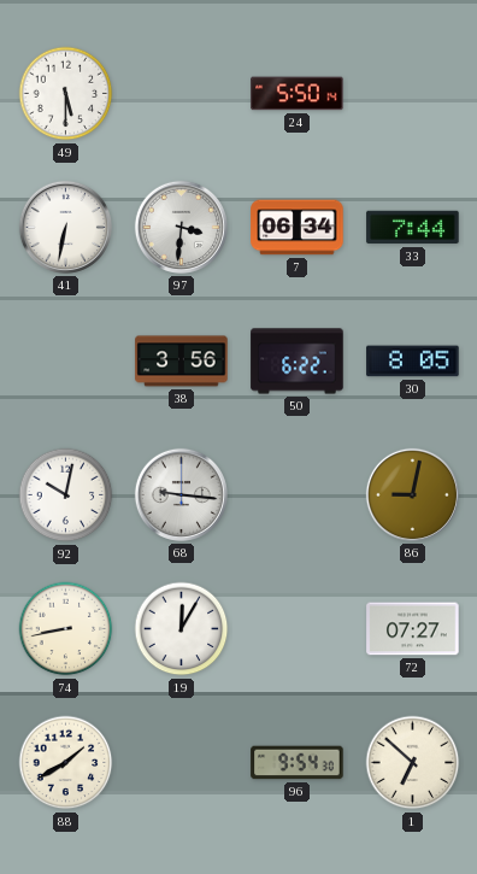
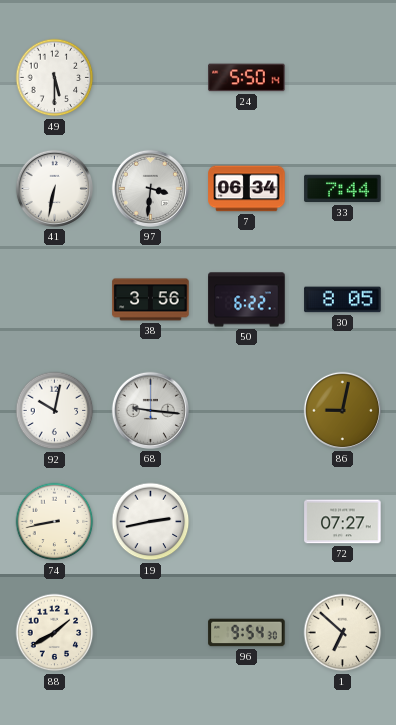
19: 12:05 -> 2:43
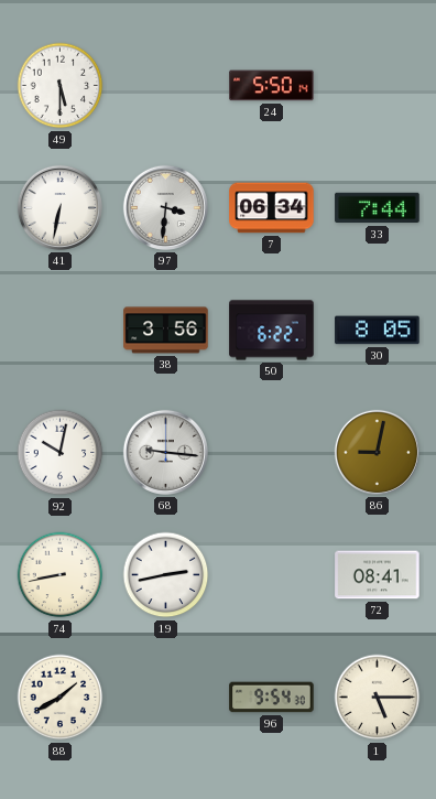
72: 07:27 -> 08:41
1: 6:52 -> 5:15
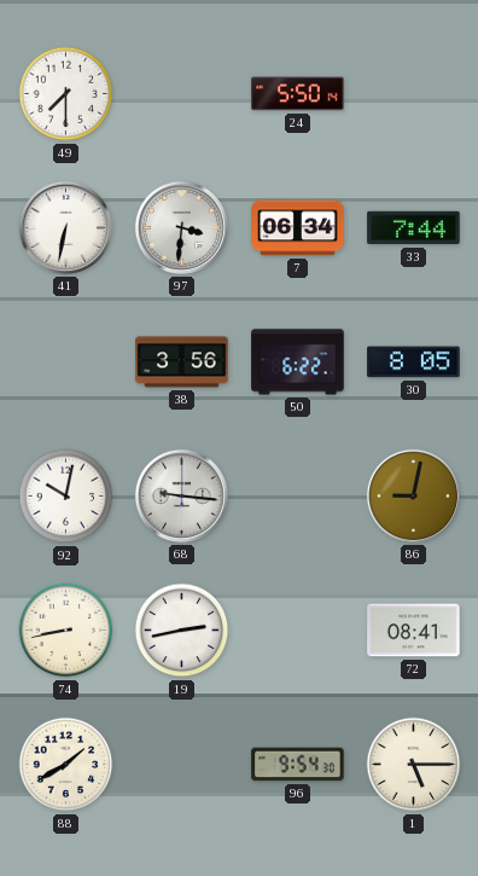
49: 5:30 -> 7:30
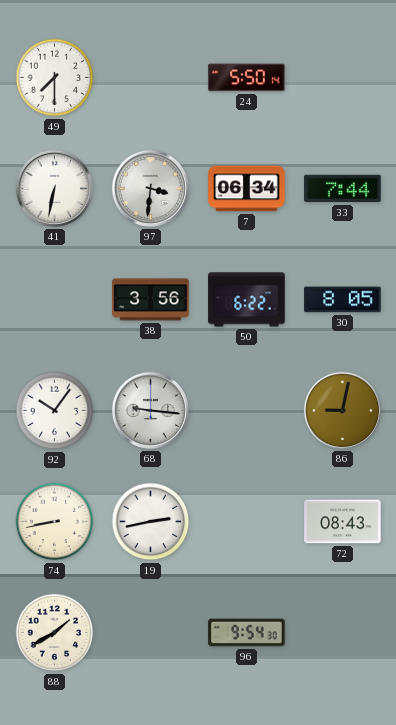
92: 10:02 -> 10:06
72: 08:41 -> 08:43
1: 5:15 -> none
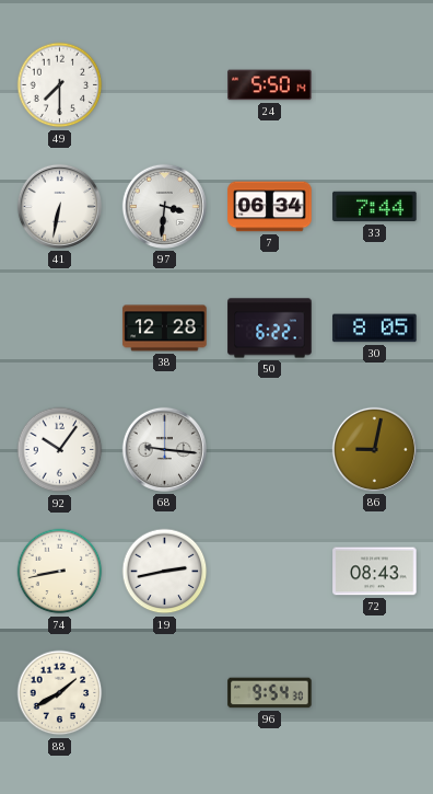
38: 3:56 -> 12:28
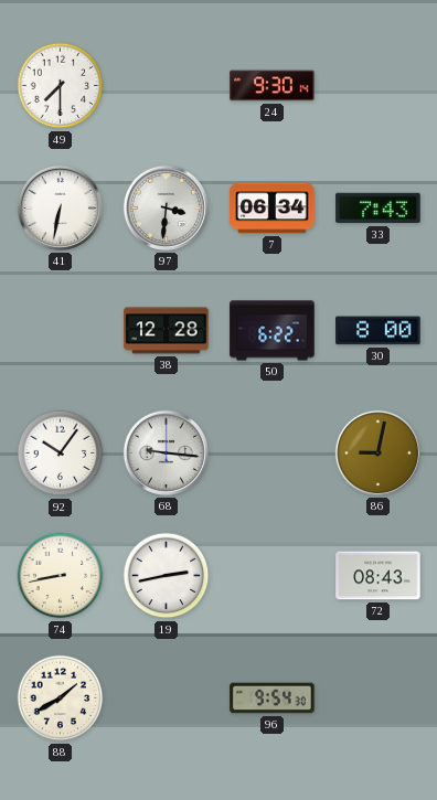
24: 5:50 -> 9:30
33: 7:44 -> 7:43
30: 8:05 -> 8:00
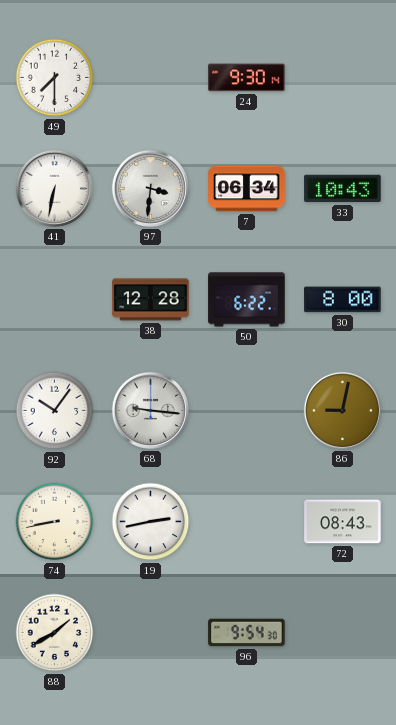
33: 7:43 -> 10:43
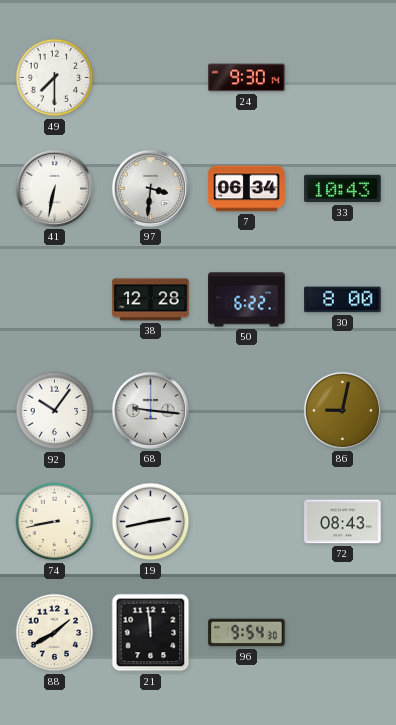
21: none -> 11:59
